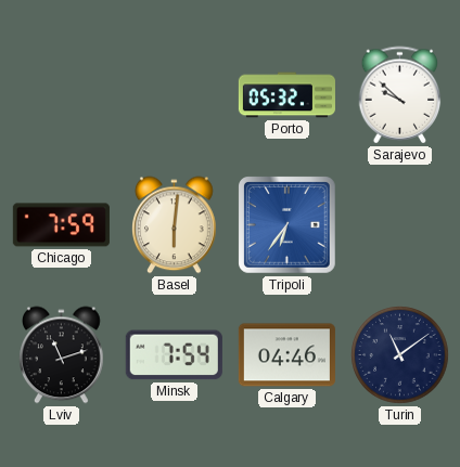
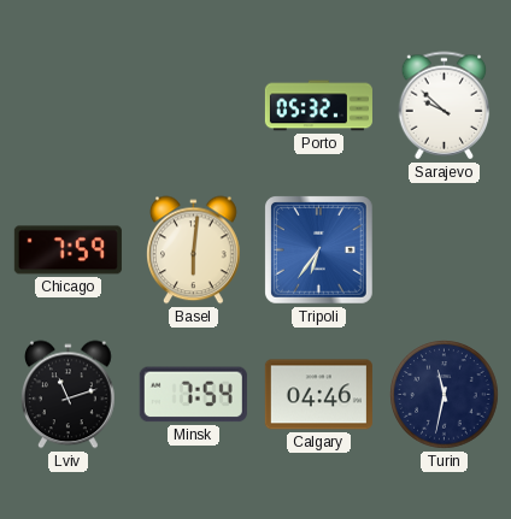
Turin: 11:09 -> 11:32
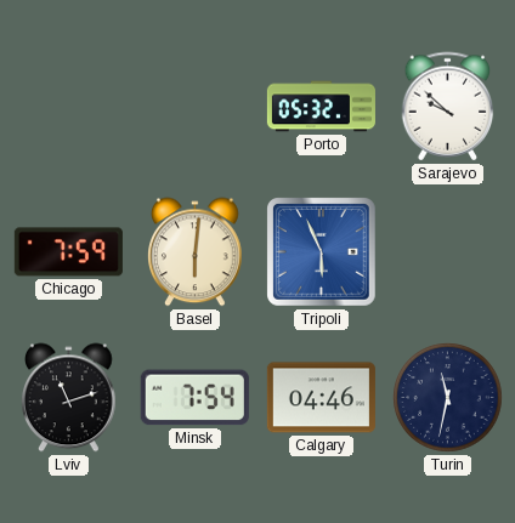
Tripoli: 6:36 -> 5:56
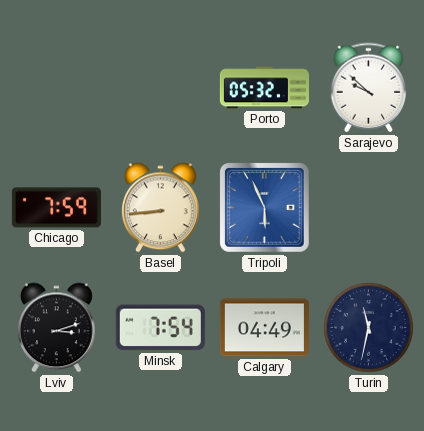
Basel: 6:01 -> 8:44
Lviv: 11:12 -> 3:12
Calgary: 04:46 -> 04:49
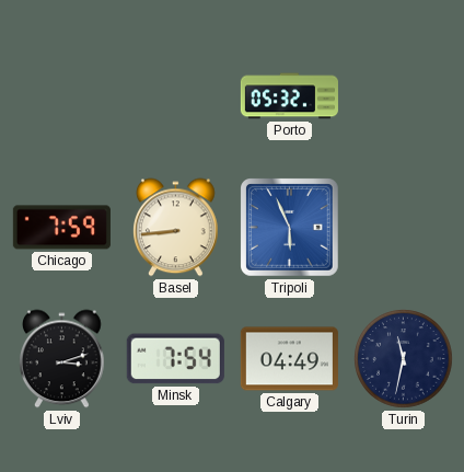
Sarajevo: 9:52 -> none
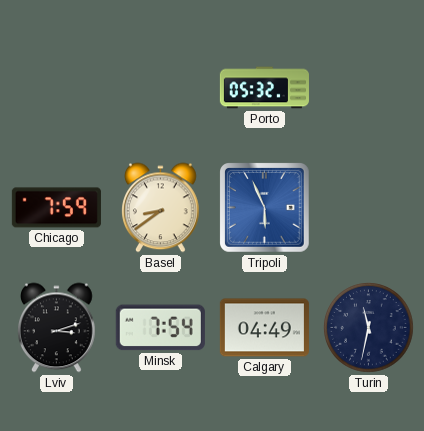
Basel: 8:44 -> 8:39
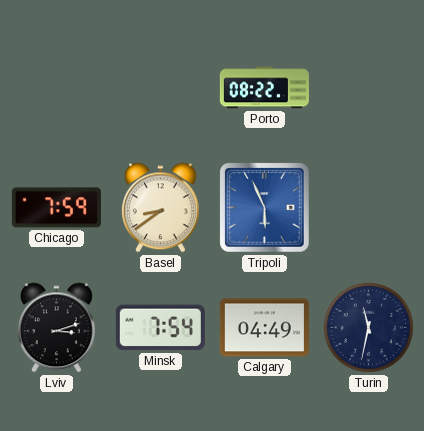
Porto: 05:32 -> 08:22
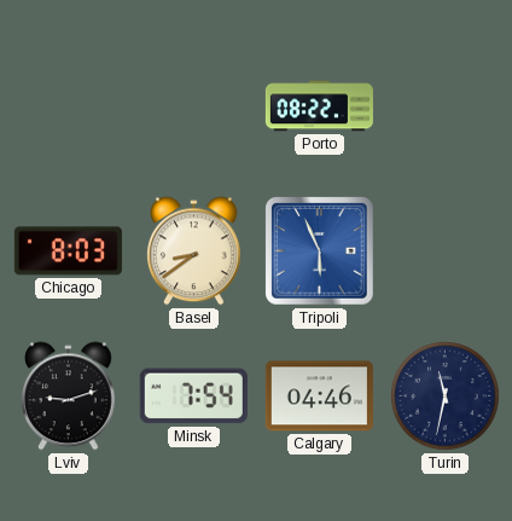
Chicago: 7:59 -> 8:03
Lviv: 3:12 -> 9:12
Calgary: 04:49 -> 04:46
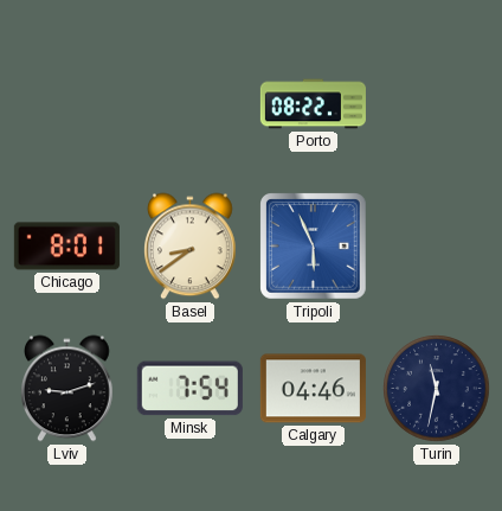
Chicago: 8:03 -> 8:01
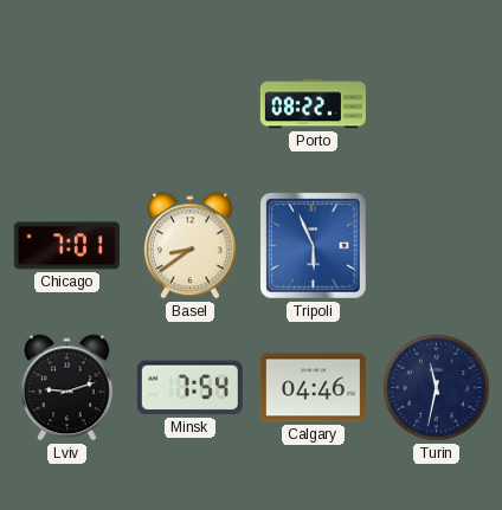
Chicago: 8:01 -> 7:01
